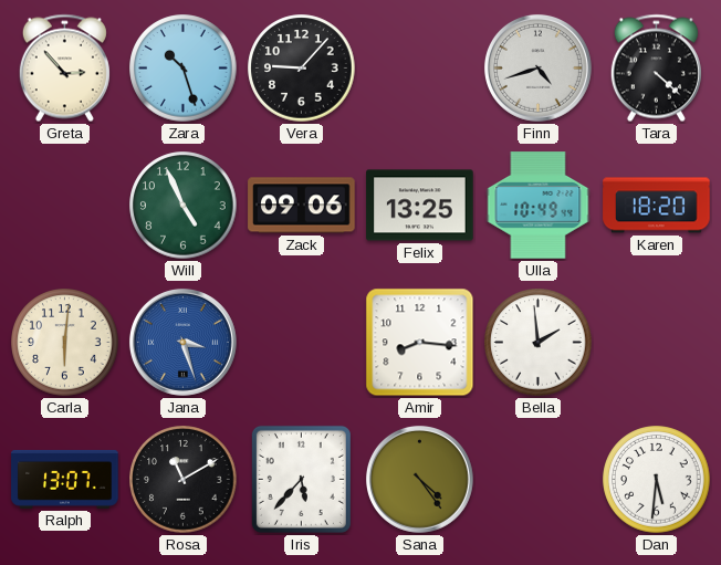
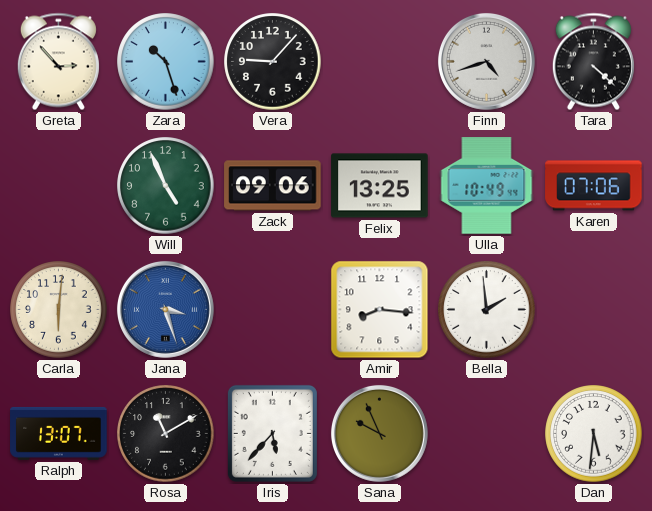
Karen: 18:20 -> 07:06
Sana: 4:24 -> 9:56
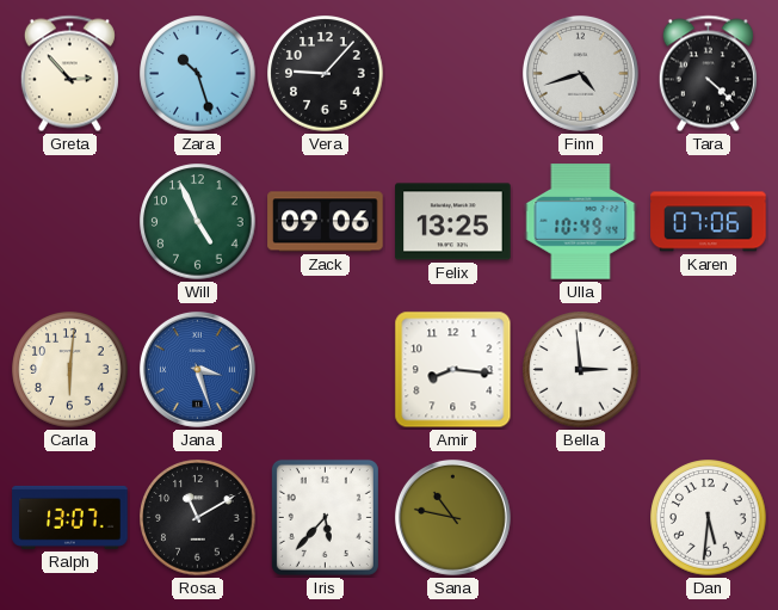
Bella: 1:59 -> 2:59
Sana: 9:56 -> 10:47
